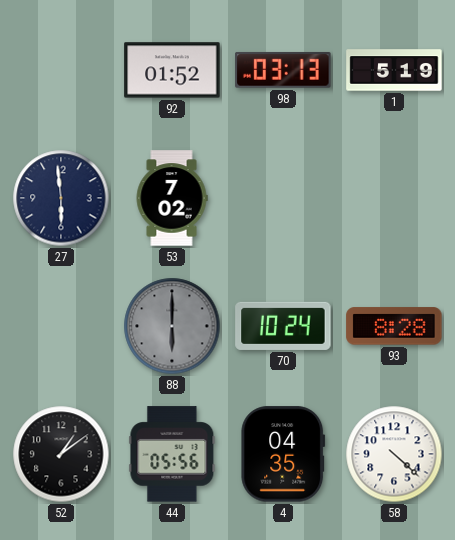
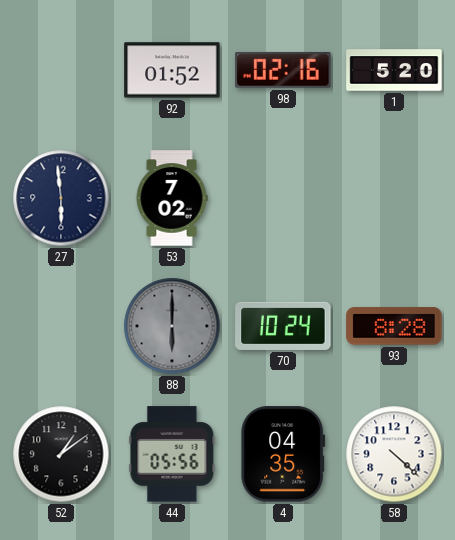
98: 03:13 -> 02:16
1: 5:19 -> 5:20
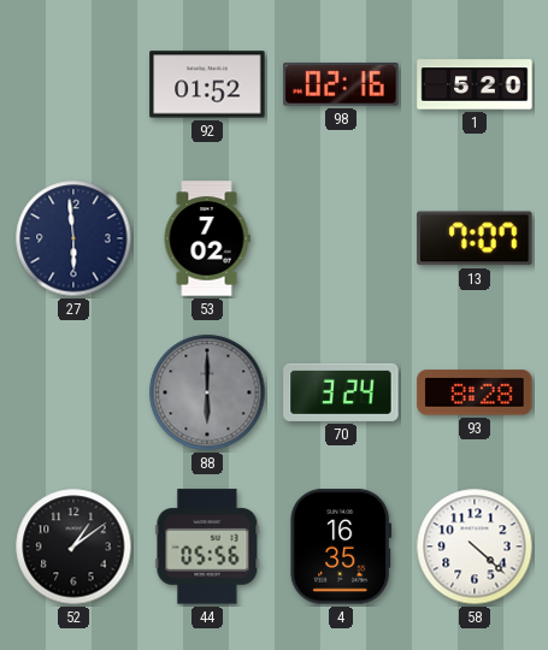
13: none -> 7:07
70: 10:24 -> 3:24
4: 04:35 -> 16:35
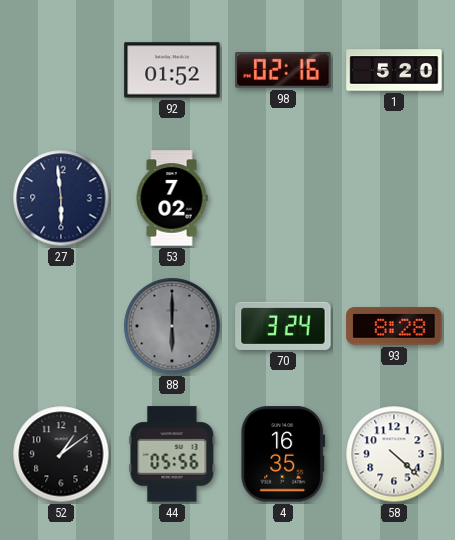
13: 7:07 -> none
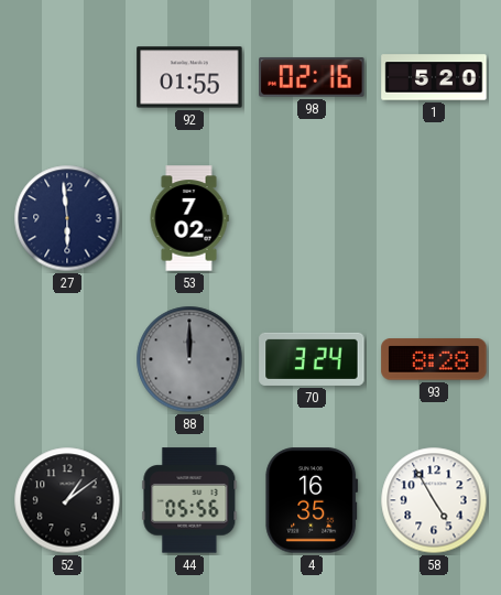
92: 01:52 -> 01:55
88: 6:00 -> 12:00
58: 4:22 -> 4:55
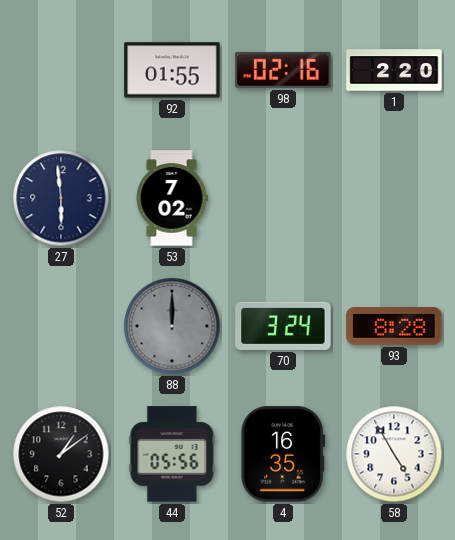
1: 5:20 -> 2:20
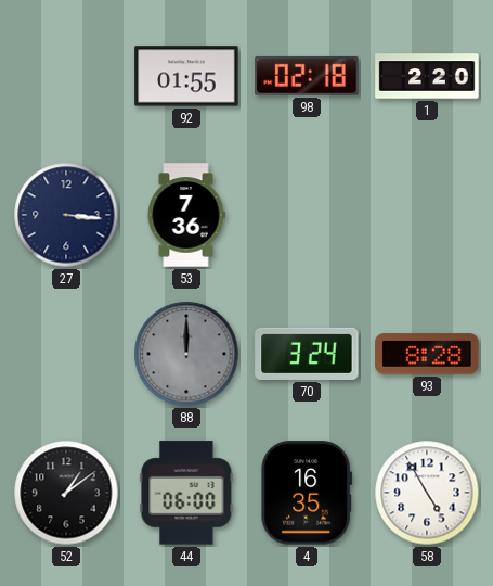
98: 02:16 -> 02:18
27: 5:59 -> 3:16
53: 7:02 -> 7:36
44: 05:56 -> 06:00
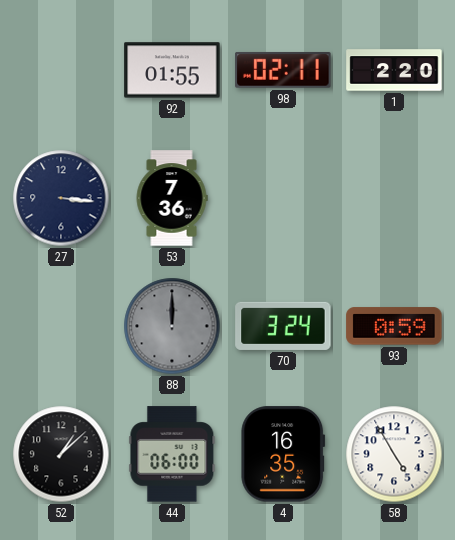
98: 02:18 -> 02:11
93: 8:28 -> 0:59
52: 1:09 -> 1:08
